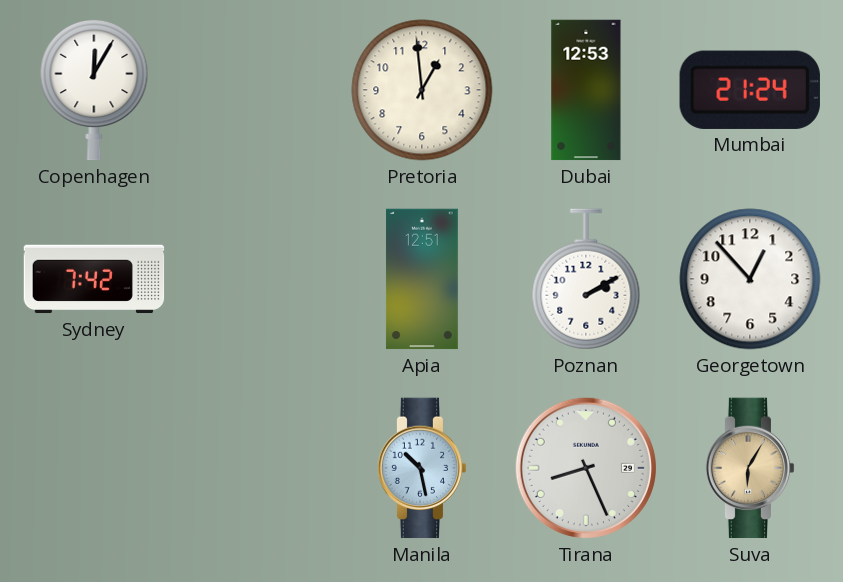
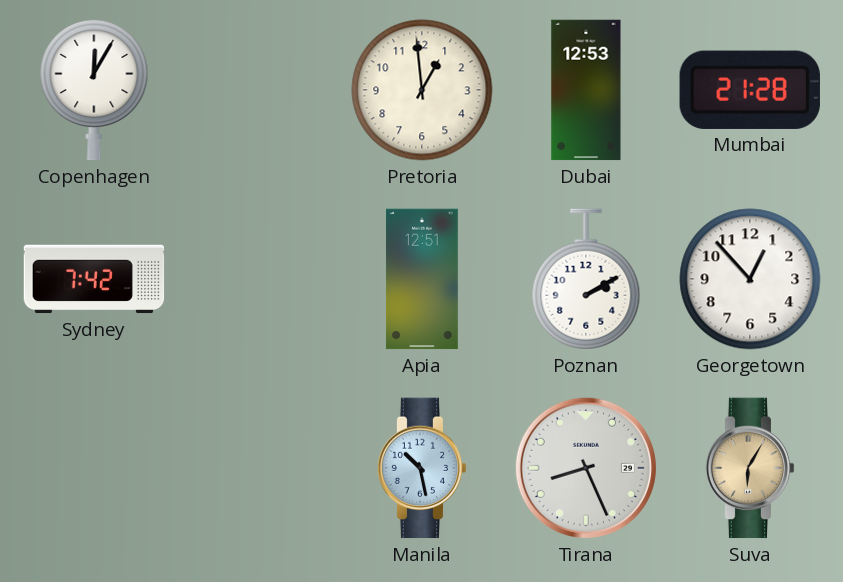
Mumbai: 21:24 -> 21:28
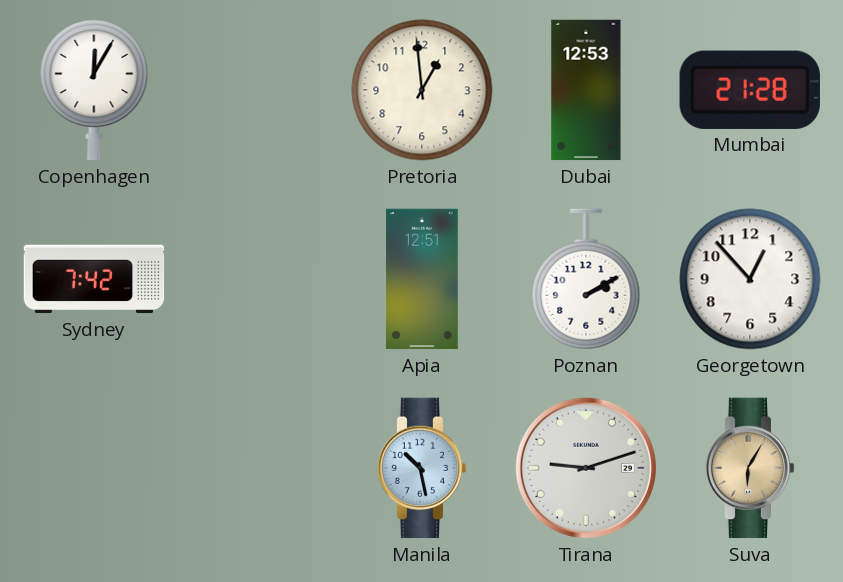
Tirana: 8:26 -> 9:12
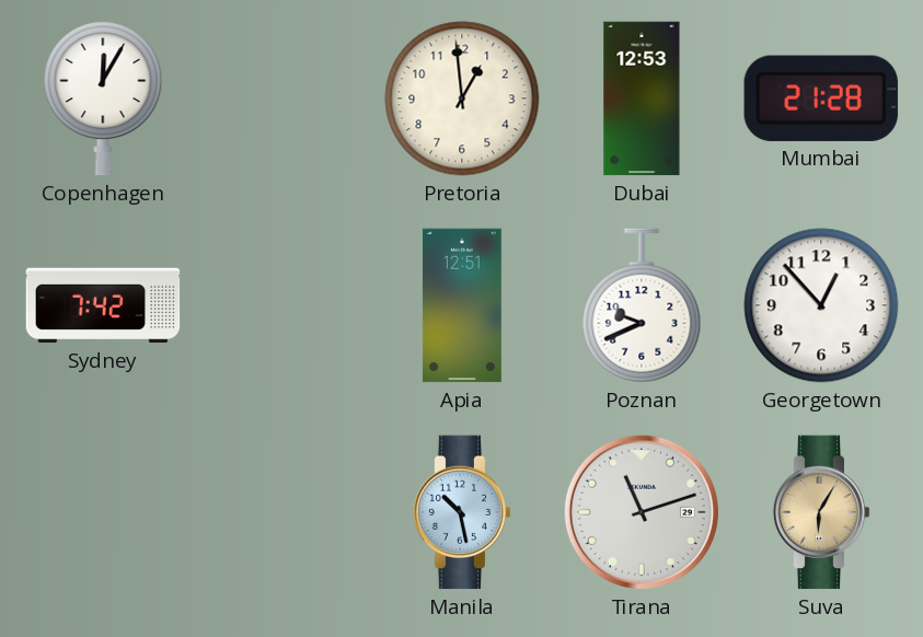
Poznan: 2:10 -> 9:41
Tirana: 9:12 -> 11:12
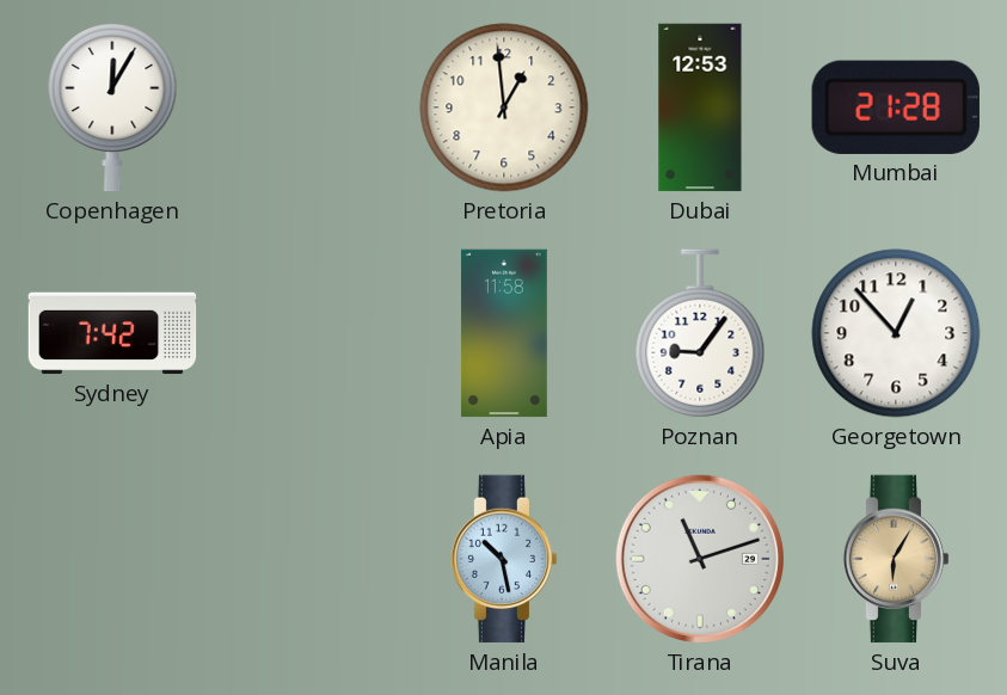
Apia: 12:51 -> 11:58
Poznan: 9:41 -> 9:06
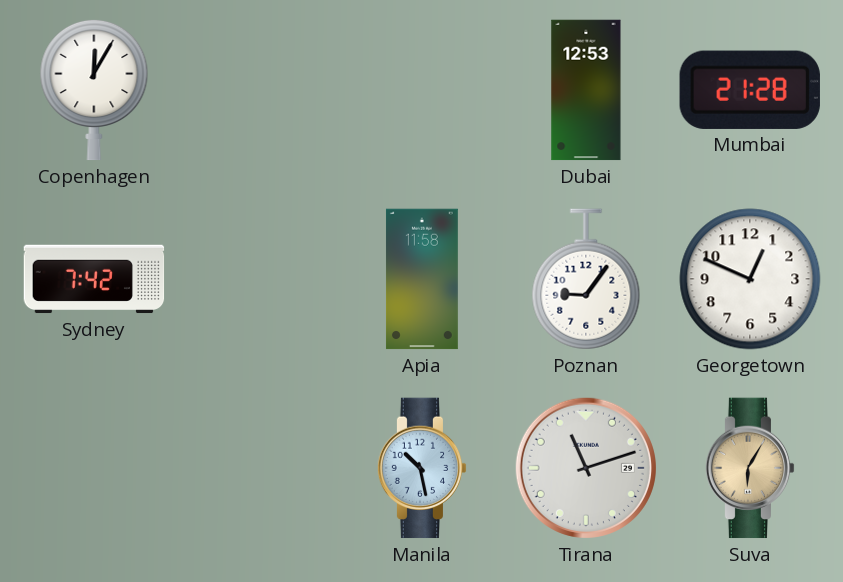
Pretoria: 12:59 -> none
Georgetown: 12:53 -> 12:49
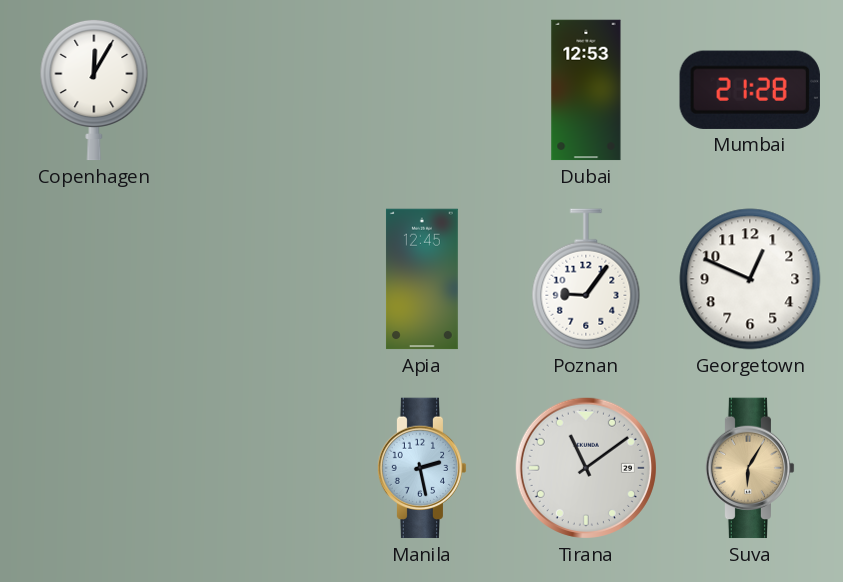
Sydney: 7:42 -> none
Apia: 11:58 -> 12:45
Manila: 10:28 -> 2:28
Tirana: 11:12 -> 11:09
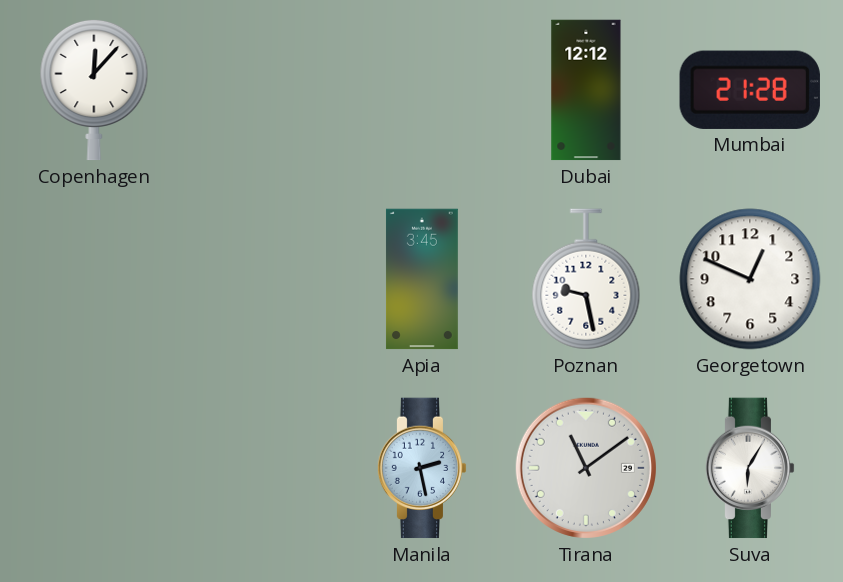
Copenhagen: 12:05 -> 12:07
Dubai: 12:53 -> 12:12
Apia: 12:45 -> 3:45
Poznan: 9:06 -> 9:28
Suva dial: champagne -> white
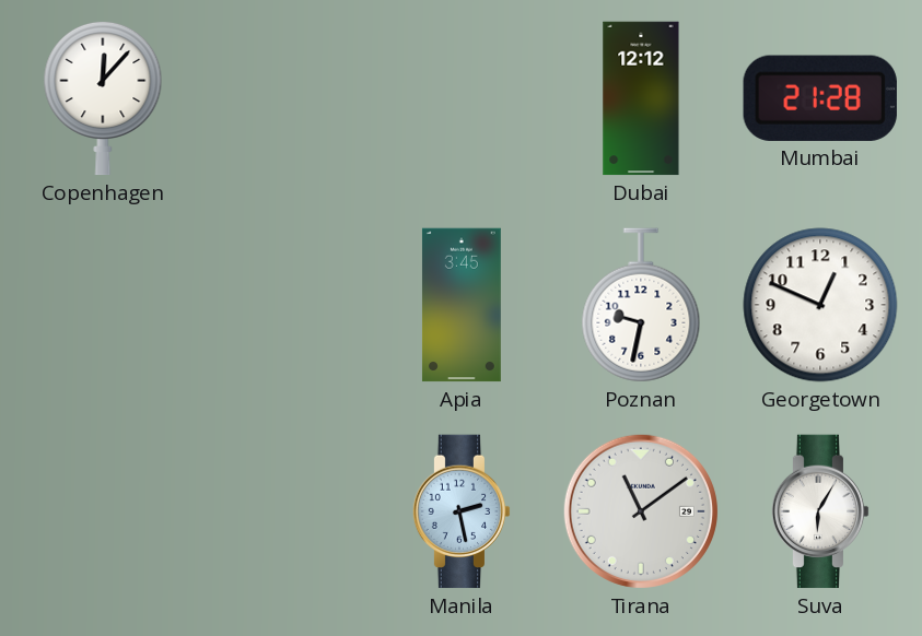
Poznan: 9:28 -> 9:32
